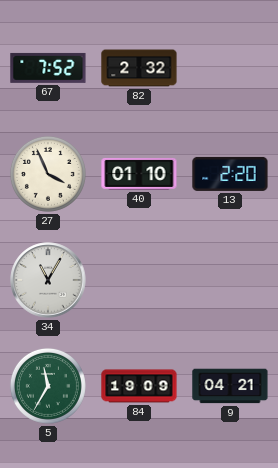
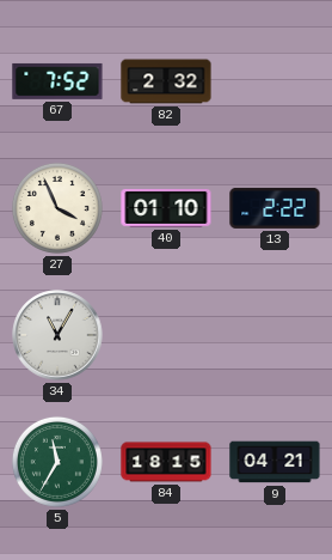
13: 2:20 -> 2:22
84: 19:09 -> 18:15
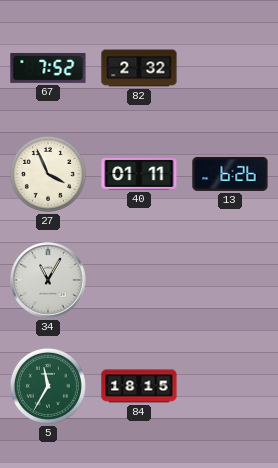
40: 01:10 -> 01:11
13: 2:22 -> 6:26
9: 04:21 -> none
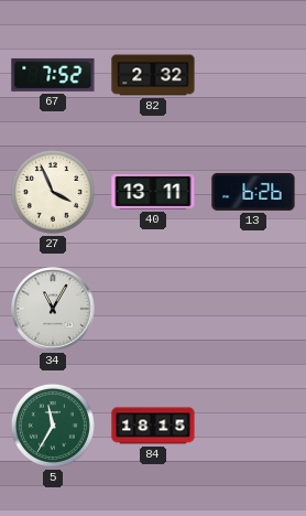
40: 01:11 -> 13:11
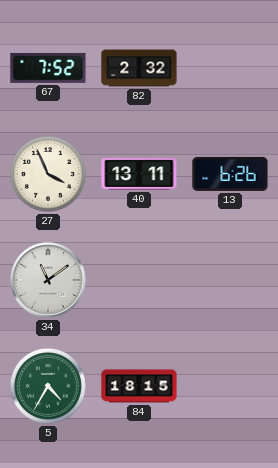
34: 11:05 -> 11:09
5: 11:35 -> 4:35
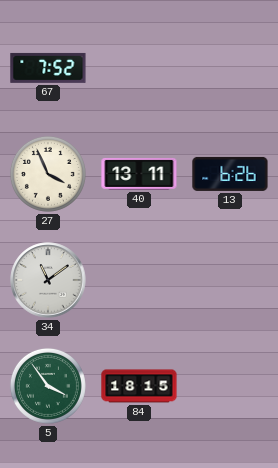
82: 2:32 -> none
5: 4:35 -> 3:54
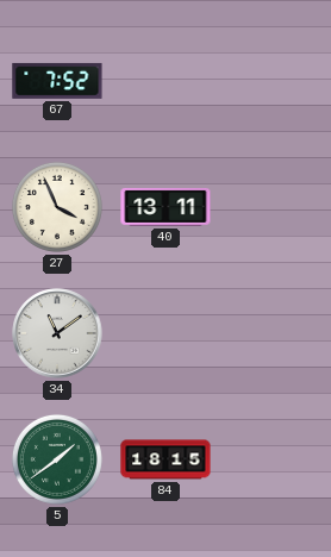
13: 6:26 -> none
5: 3:54 -> 1:39
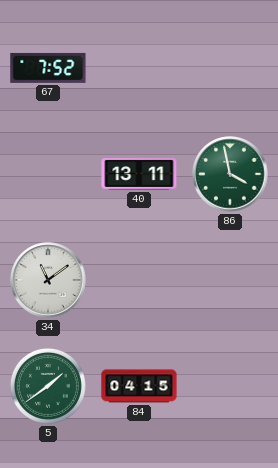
27: 3:56 -> none
86: none -> 3:58
84: 18:15 -> 04:15
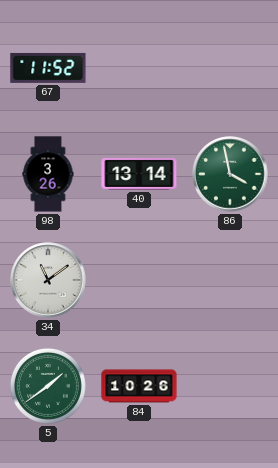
67: 7:52 -> 11:52
98: none -> 3:26
40: 13:11 -> 13:14
84: 04:15 -> 10:26
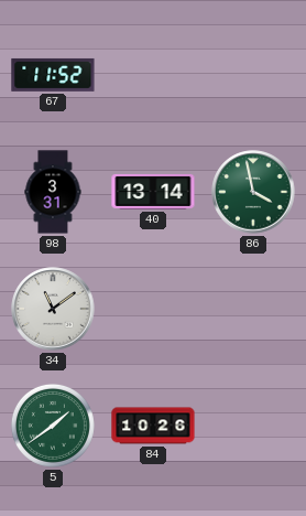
98: 3:26 -> 3:31
